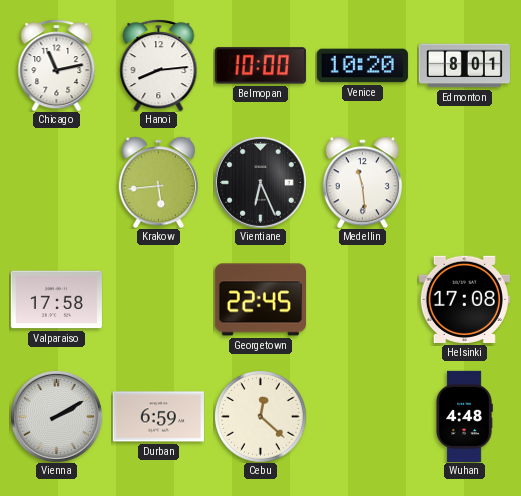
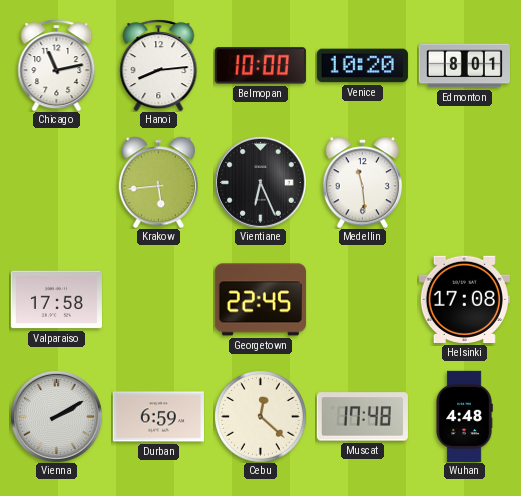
Muscat: none -> 17:48
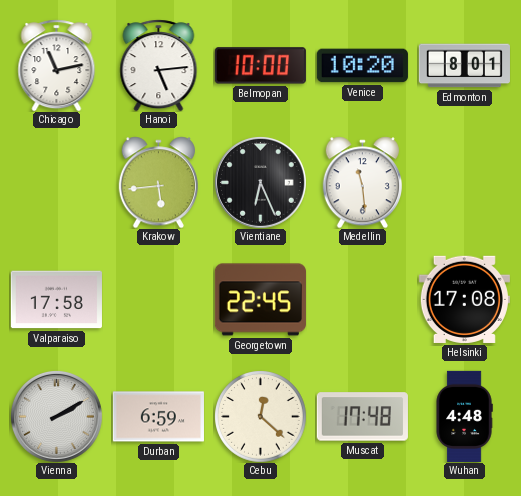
Hanoi: 8:14 -> 5:14
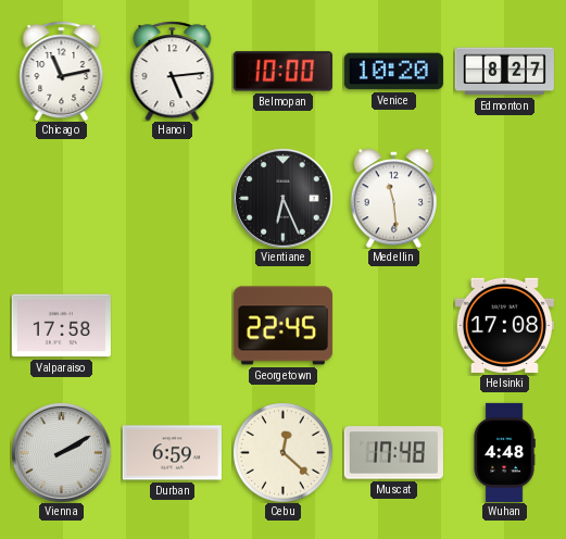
Edmonton: 8:01 -> 8:27
Krakow: 5:44 -> none
